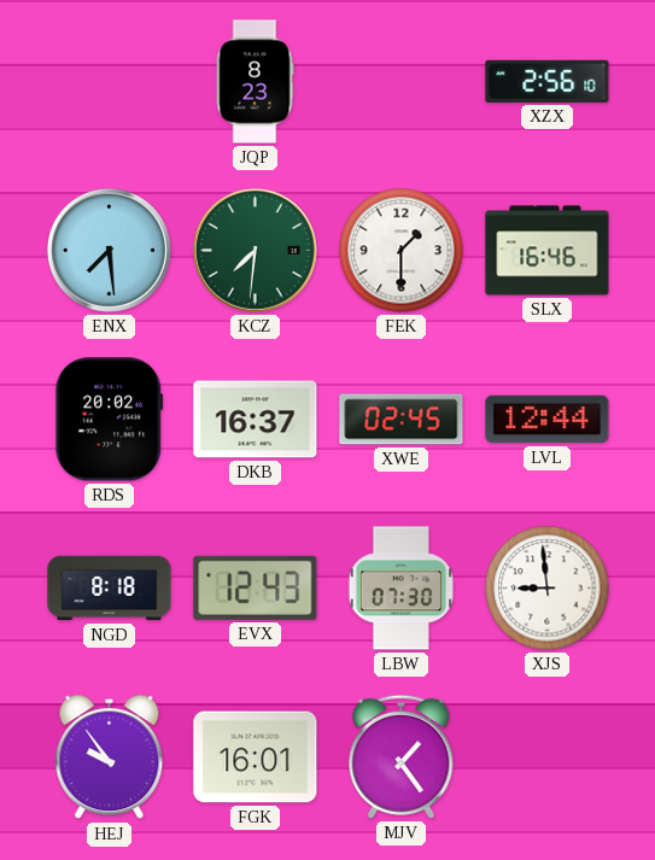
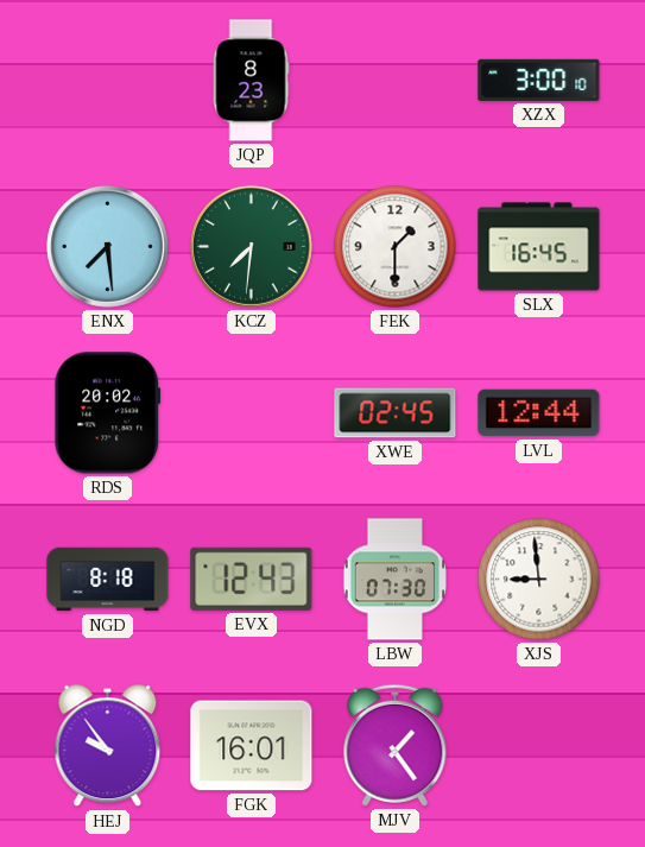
XZX: 2:56 -> 3:00
SLX: 16:46 -> 16:45
DKB: 16:37 -> none
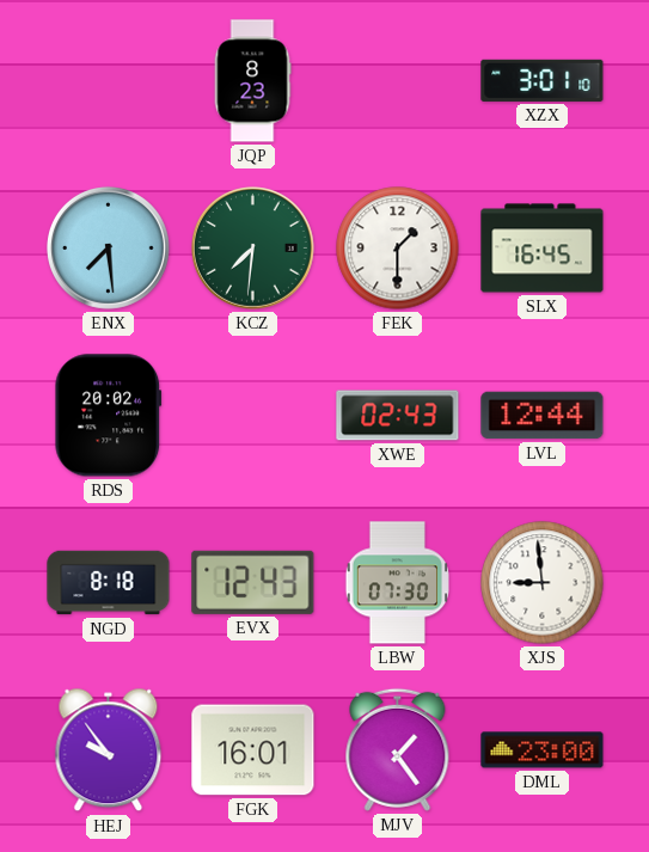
XZX: 3:00 -> 3:01
XWE: 02:45 -> 02:43
DML: none -> 23:00
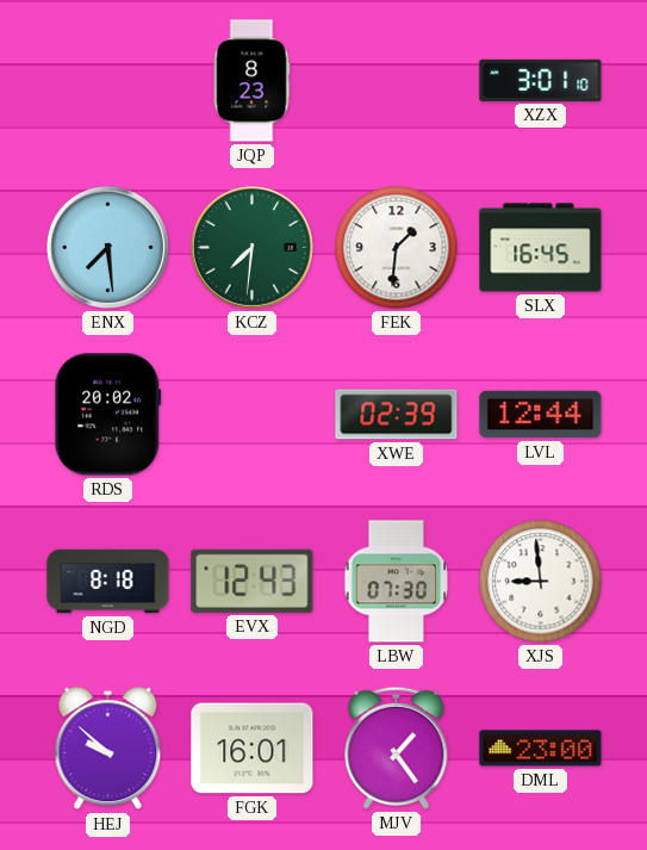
FEK: 1:30 -> 1:31
XWE: 02:43 -> 02:39
HEJ: 9:54 -> 9:52
